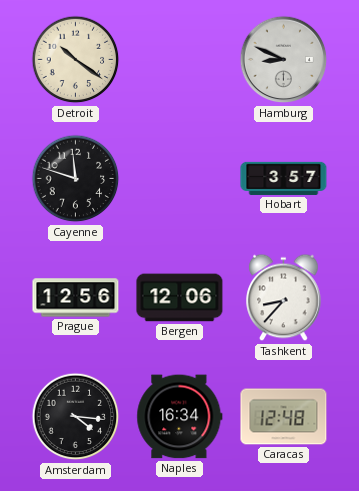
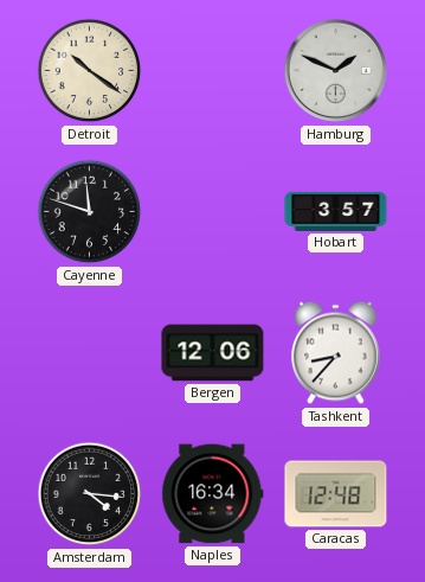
Hamburg: 8:49 -> 1:49
Prague: 12:56 -> none
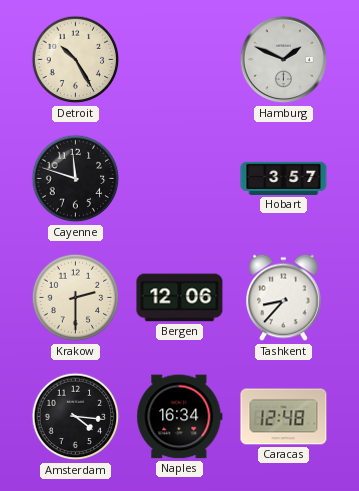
Detroit: 10:21 -> 10:25
Krakow: none -> 2:30
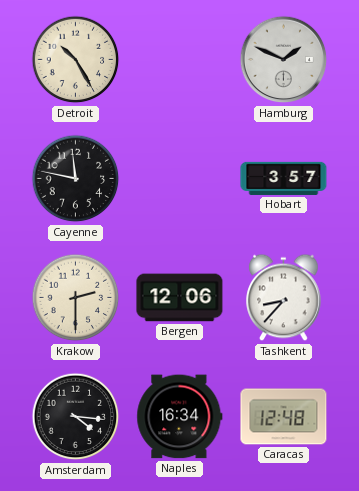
Cayenne: 11:48 -> 11:47
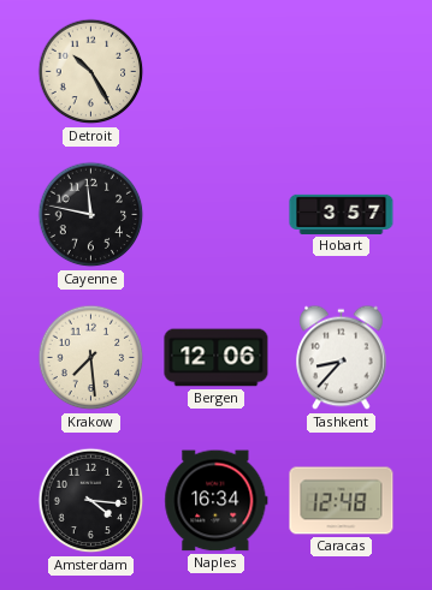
Hamburg: 1:49 -> none
Krakow: 2:30 -> 7:29
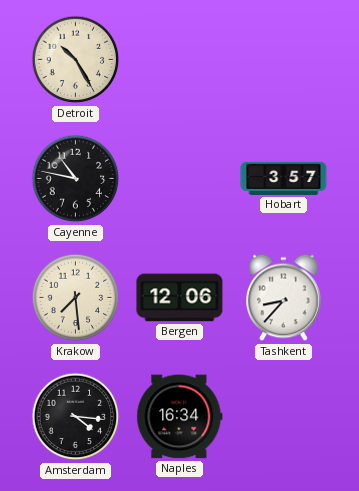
Cayenne: 11:47 -> 10:47
Caracas: 12:48 -> none
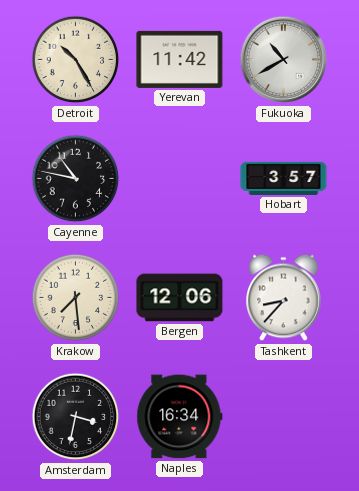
Yerevan: none -> 11:42
Fukuoka: none -> 10:40
Amsterdam: 4:16 -> 3:32
